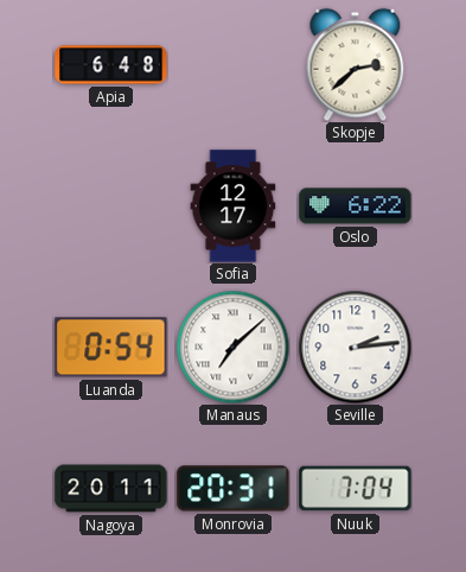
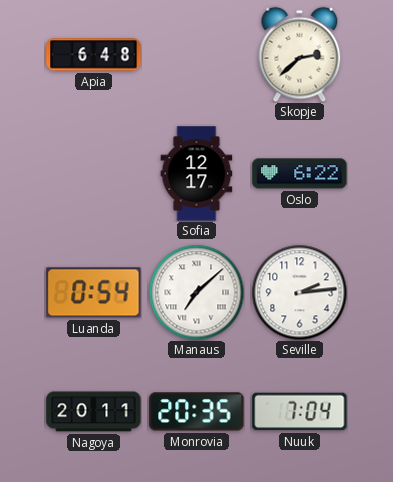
Monrovia: 20:31 -> 20:35
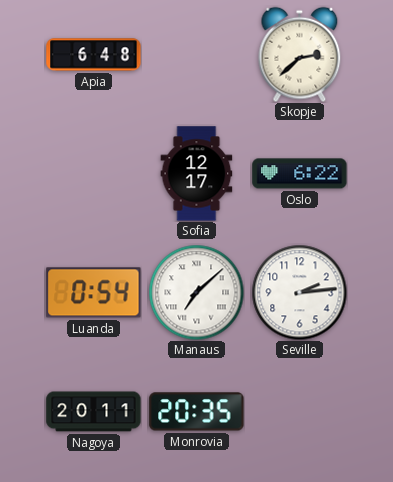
Nuuk: 7:04 -> none
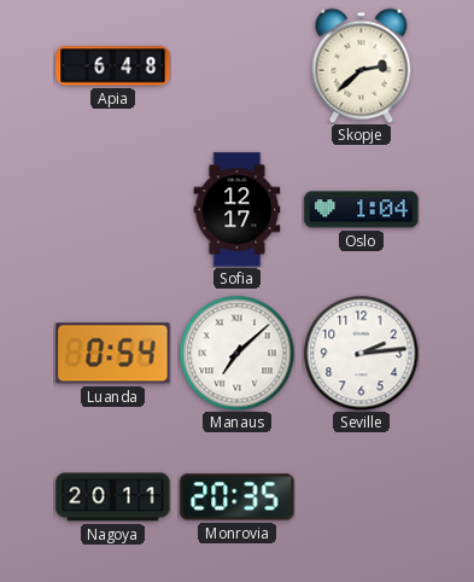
Oslo: 6:22 -> 1:04
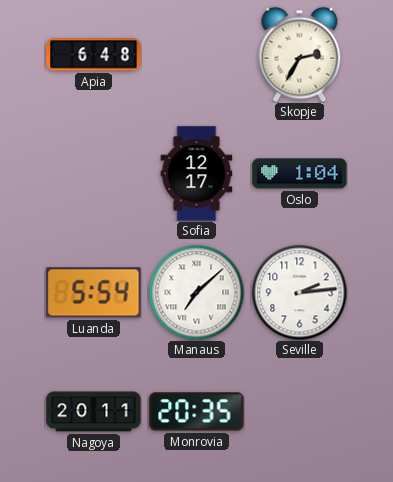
Skopje: 2:38 -> 2:35
Luanda: 0:54 -> 5:54
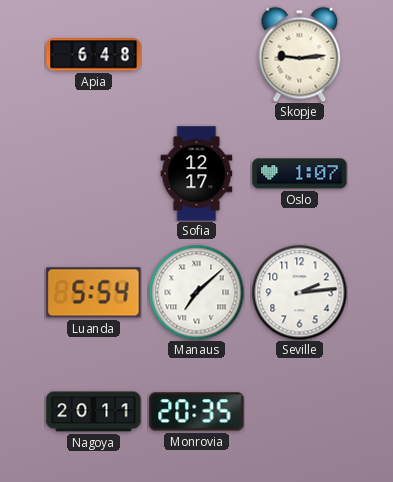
Skopje: 2:35 -> 9:14
Oslo: 1:04 -> 1:07
